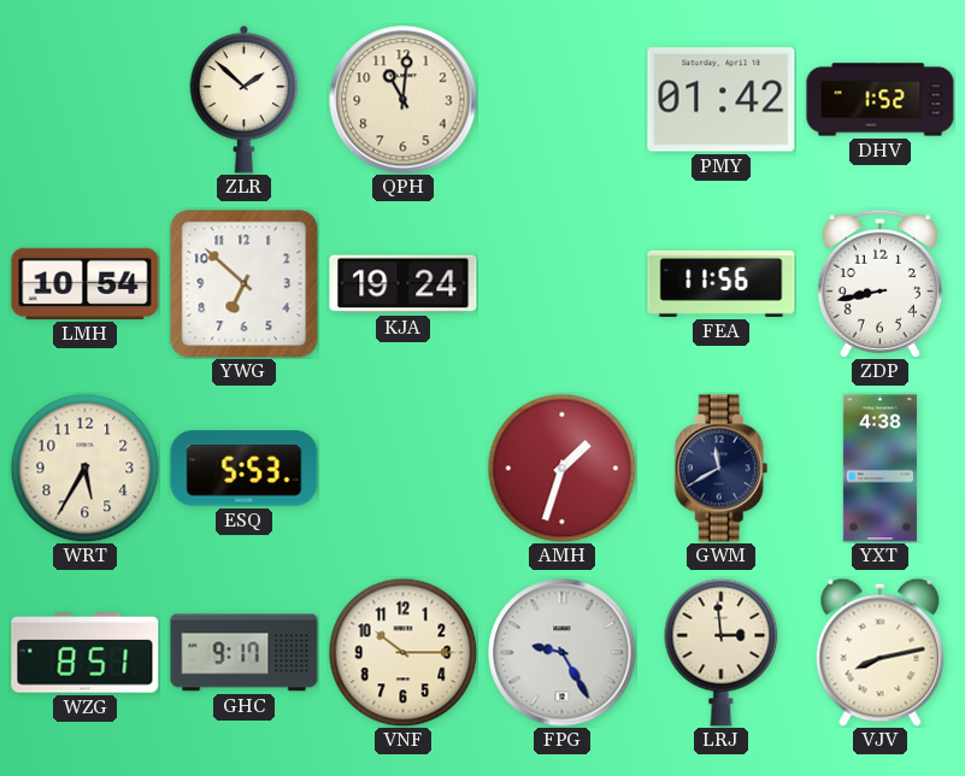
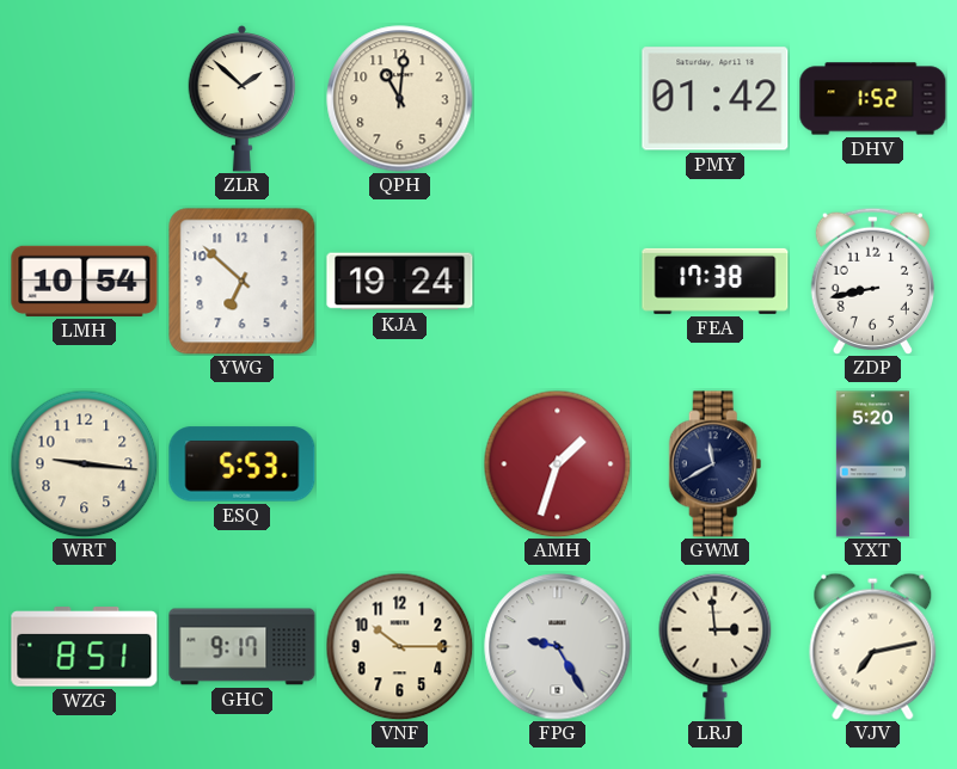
FEA: 11:56 -> 17:38
WRT: 5:35 -> 9:16
YXT: 4:38 -> 5:20
VJV: 8:13 -> 7:13
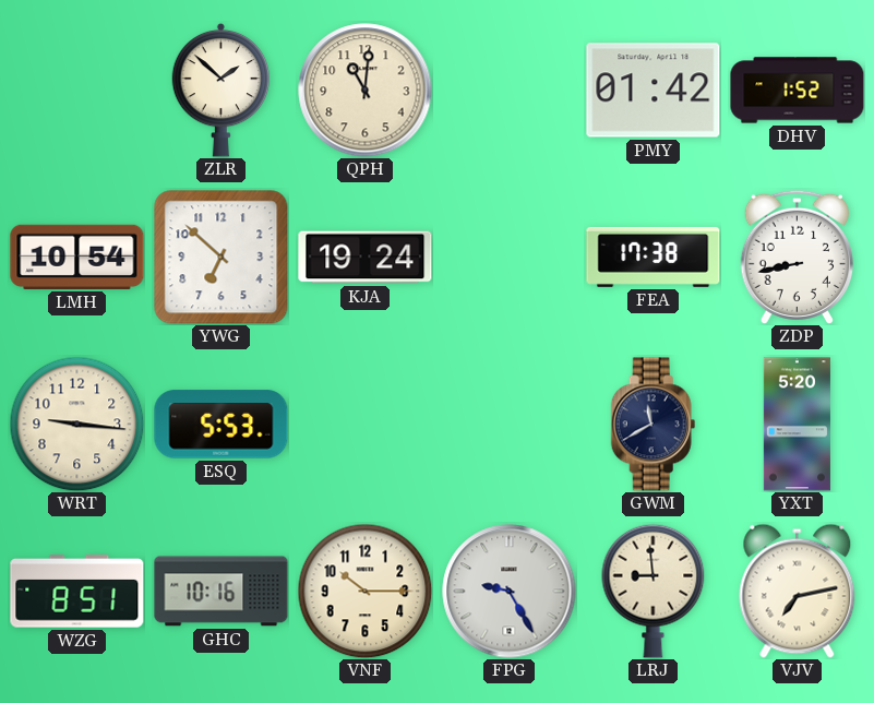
AMH: 1:33 -> none
GHC: 9:17 -> 10:16
LRJ: 2:59 -> 8:59
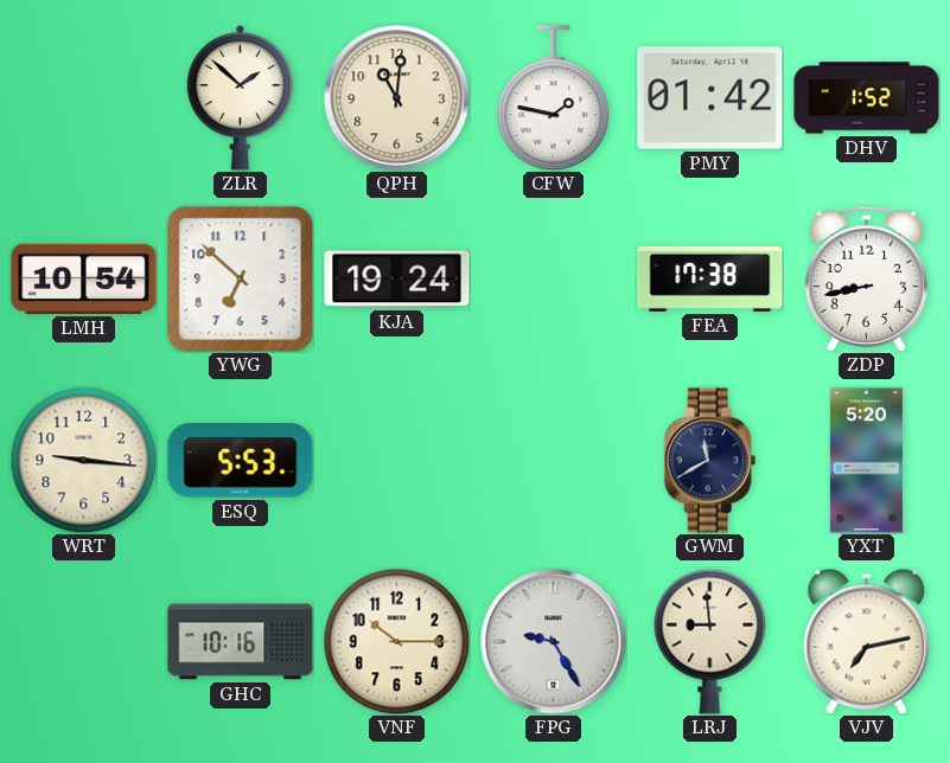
CFW: none -> 1:47
WZG: 8:51 -> none
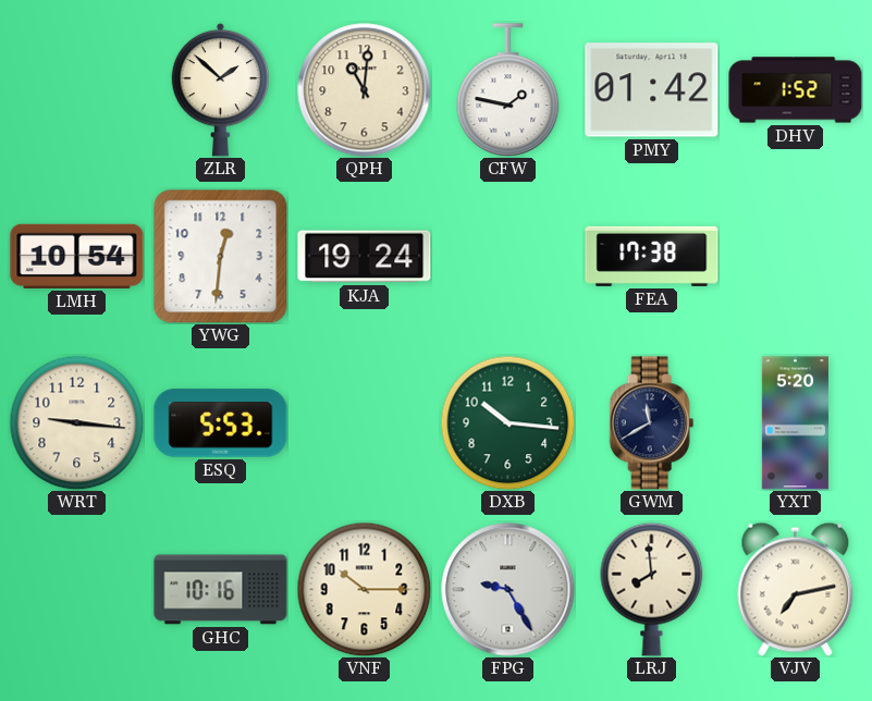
YWG: 6:52 -> 12:31
ZDP: 8:43 -> none
DXB: none -> 10:16
LRJ: 8:59 -> 7:59
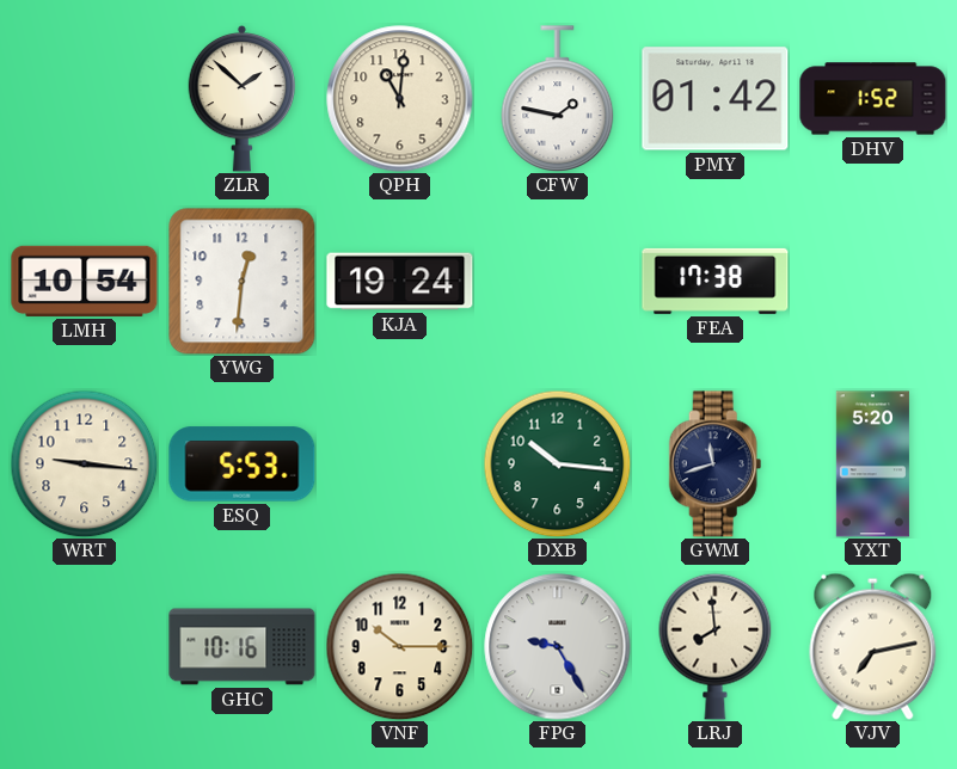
GWM: 11:40 -> 11:42
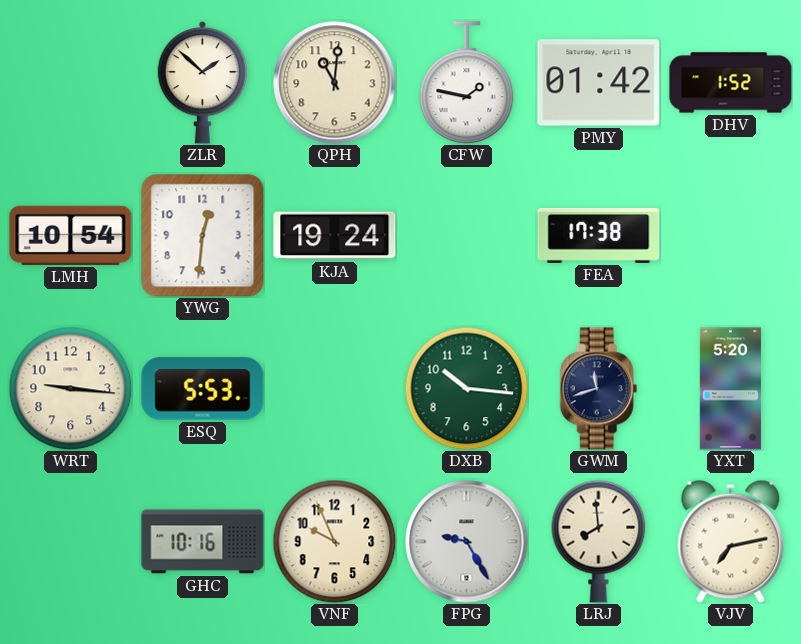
VNF: 10:15 -> 9:56
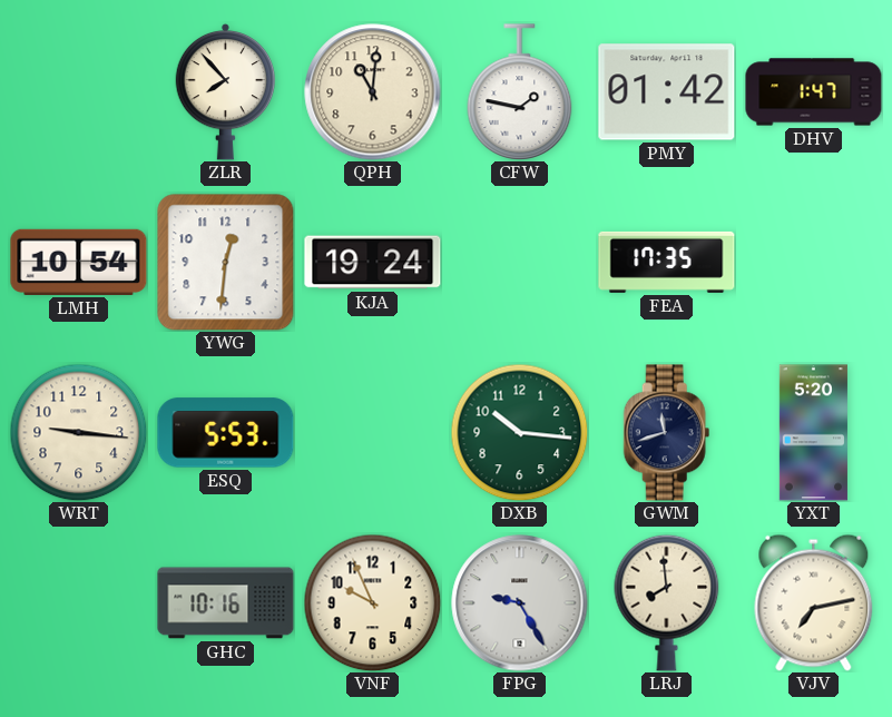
ZLR: 1:52 -> 7:53
DHV: 1:52 -> 1:47
FEA: 17:38 -> 17:35
